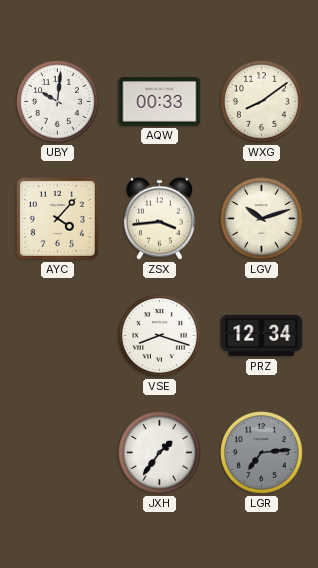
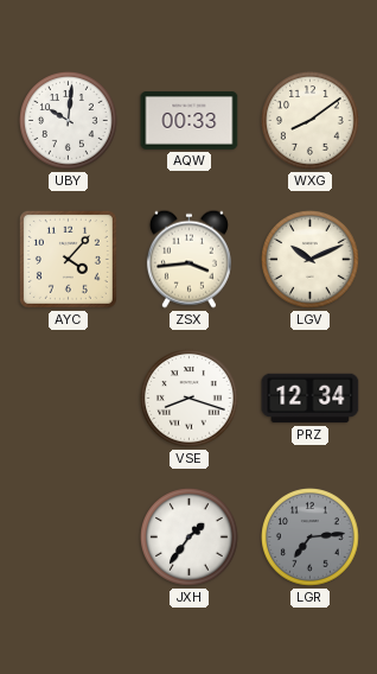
LGV: 10:12 -> 10:11
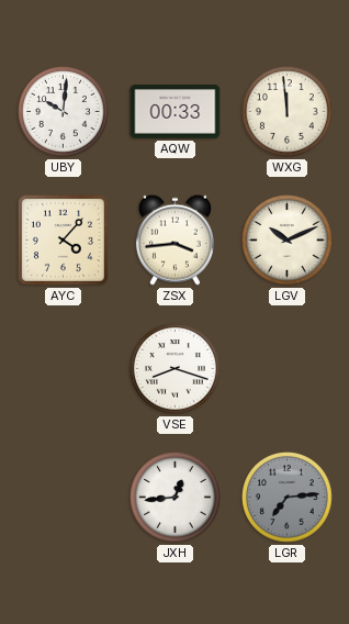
WXG: 8:09 -> 11:59
PRZ: 12:34 -> none
JXH: 1:36 -> 12:44
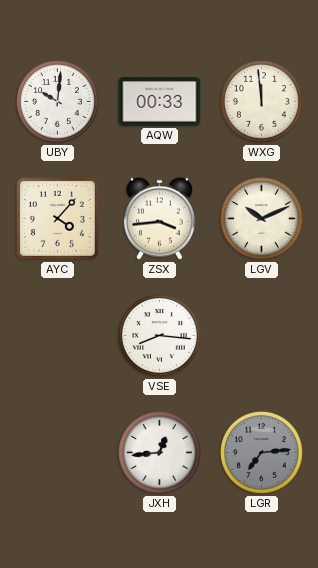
VSE: 8:18 -> 8:16
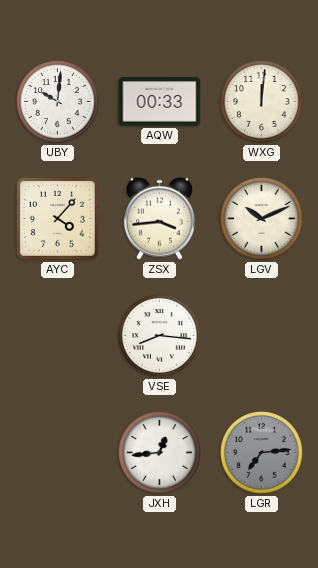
WXG: 11:59 -> 12:01
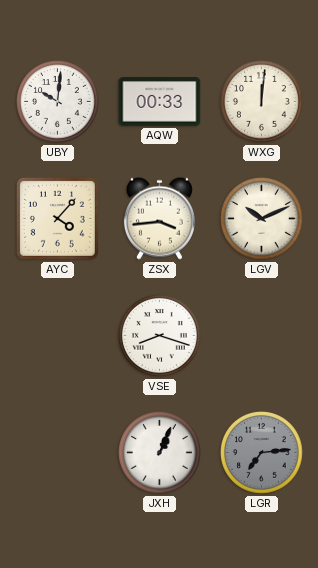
VSE: 8:16 -> 8:18
JXH: 12:44 -> 1:04
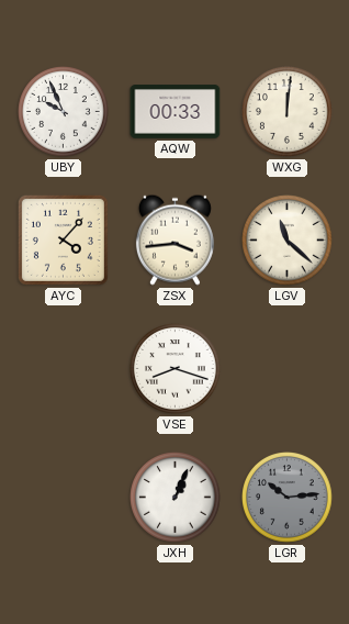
UBY: 10:01 -> 9:56
LGV: 10:11 -> 11:22
LGR: 7:14 -> 10:14
